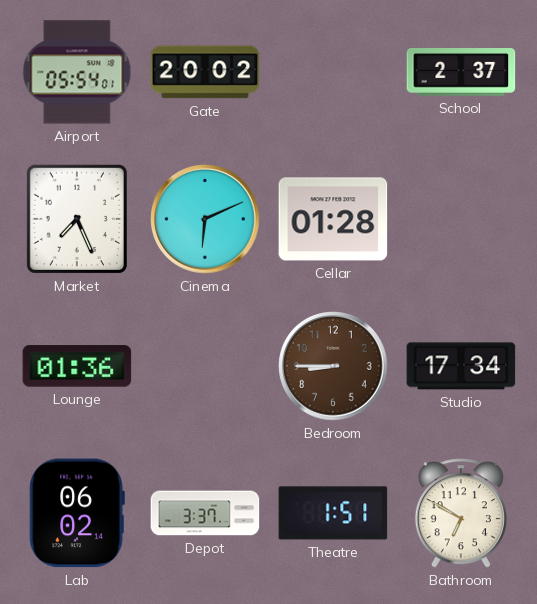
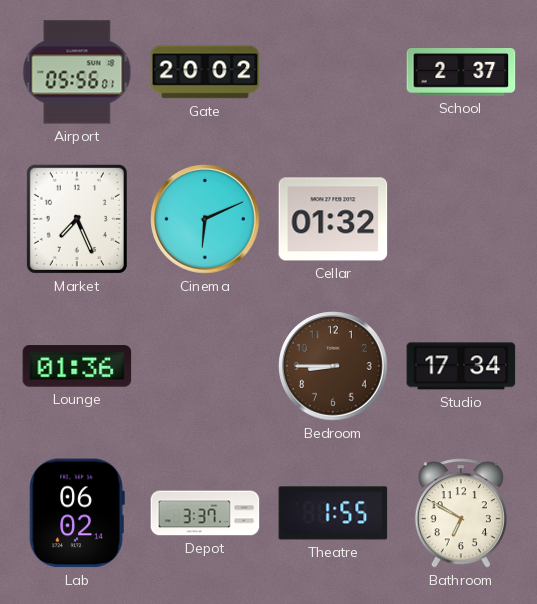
Airport: 05:54 -> 05:56
Cellar: 01:28 -> 01:32
Theatre: 1:51 -> 1:55
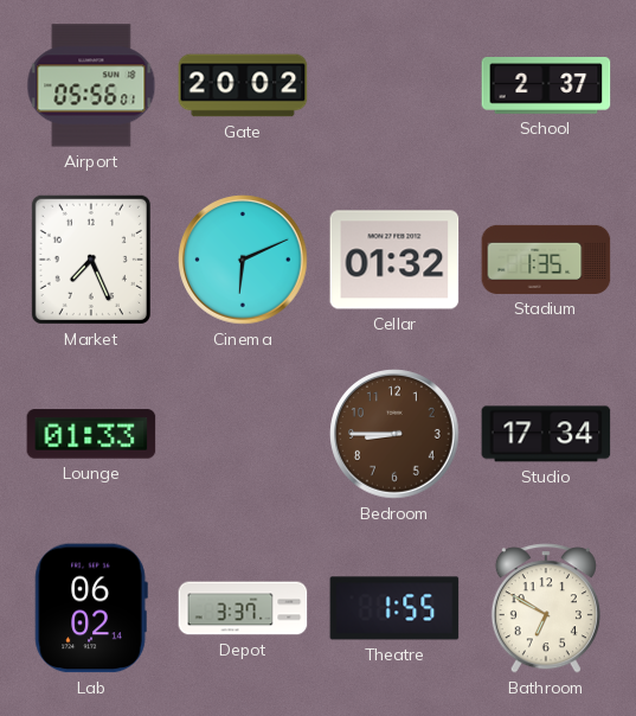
Stadium: none -> 1:35
Lounge: 01:36 -> 01:33
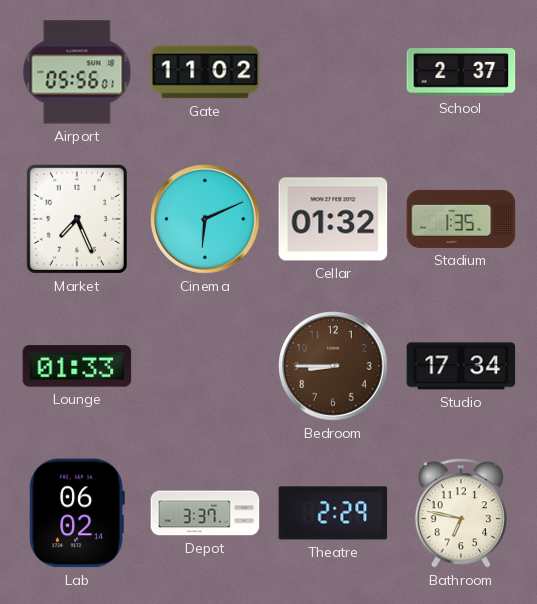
Gate: 20:02 -> 11:02
Theatre: 1:55 -> 2:29
Bathroom: 6:50 -> 6:47
